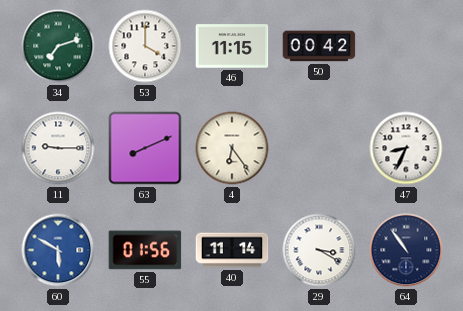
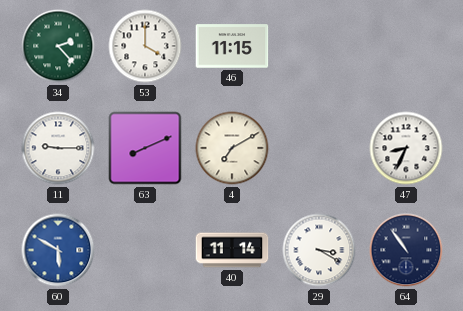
34: 7:12 -> 2:23
50: 00:42 -> none
4: 6:24 -> 7:10
55: 01:56 -> none
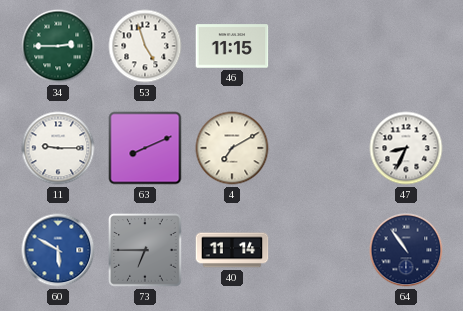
34: 2:23 -> 2:45
53: 4:00 -> 4:57
73: none -> 6:45
29: 3:20 -> none
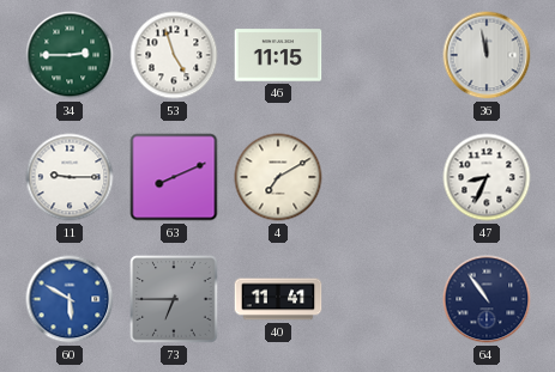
36: none -> 11:58
40: 11:14 -> 11:41
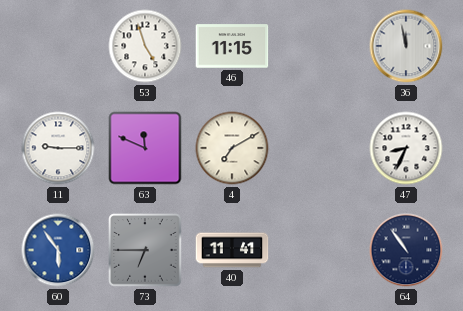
34: 2:45 -> none
63: 8:11 -> 11:49
60: 5:50 -> 5:54
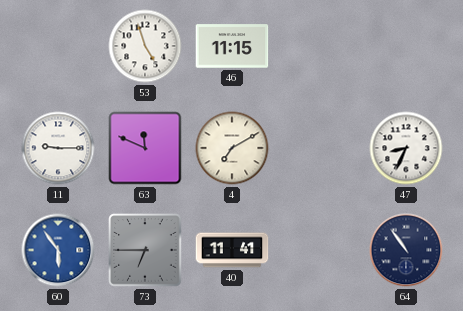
36: 11:58 -> none
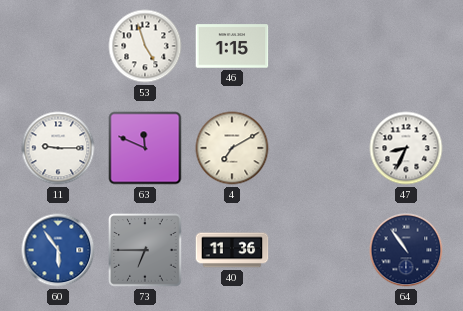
46: 11:15 -> 1:15
40: 11:41 -> 11:36
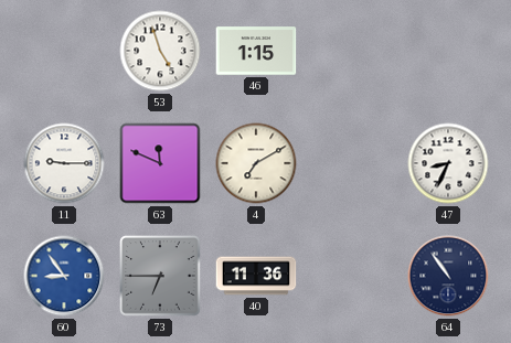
60: 5:54 -> 8:54
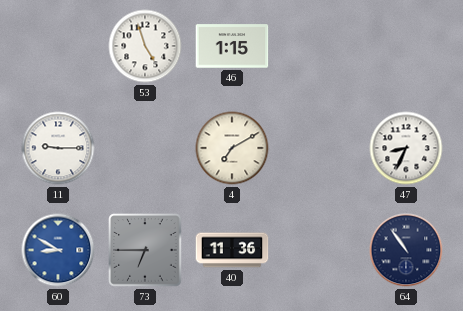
63: 11:49 -> none
60: 8:54 -> 8:50
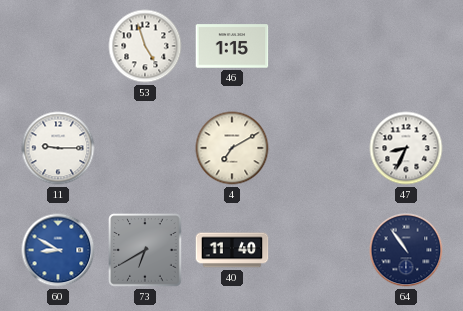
73: 6:45 -> 6:40
40: 11:36 -> 11:40
